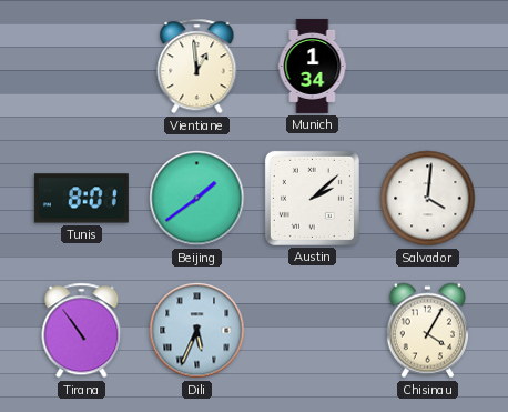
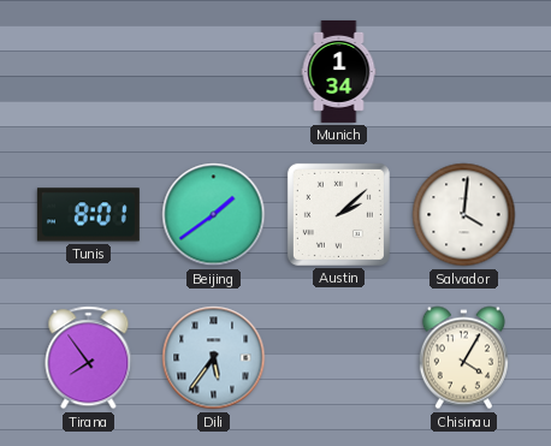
Vientiane: 12:59 -> none
Tirana: 10:54 -> 7:54
Dili: 5:34 -> 5:36
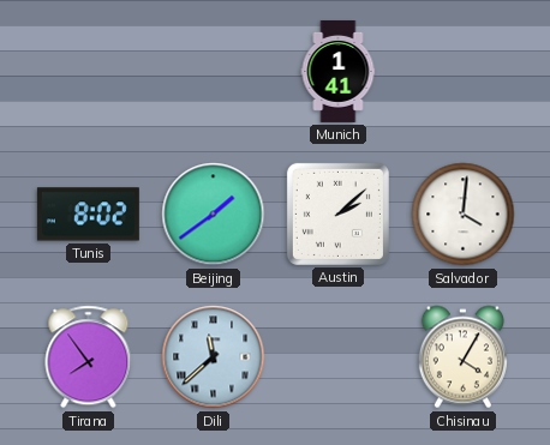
Munich: 1:34 -> 1:41
Tunis: 8:01 -> 8:02
Dili: 5:36 -> 11:38
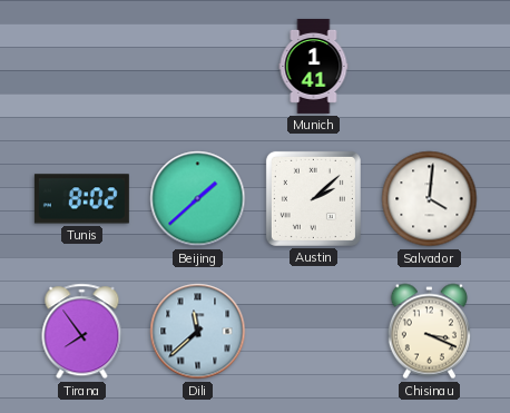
Beijing: 1:39 -> 1:38
Chisinau: 4:05 -> 3:19
